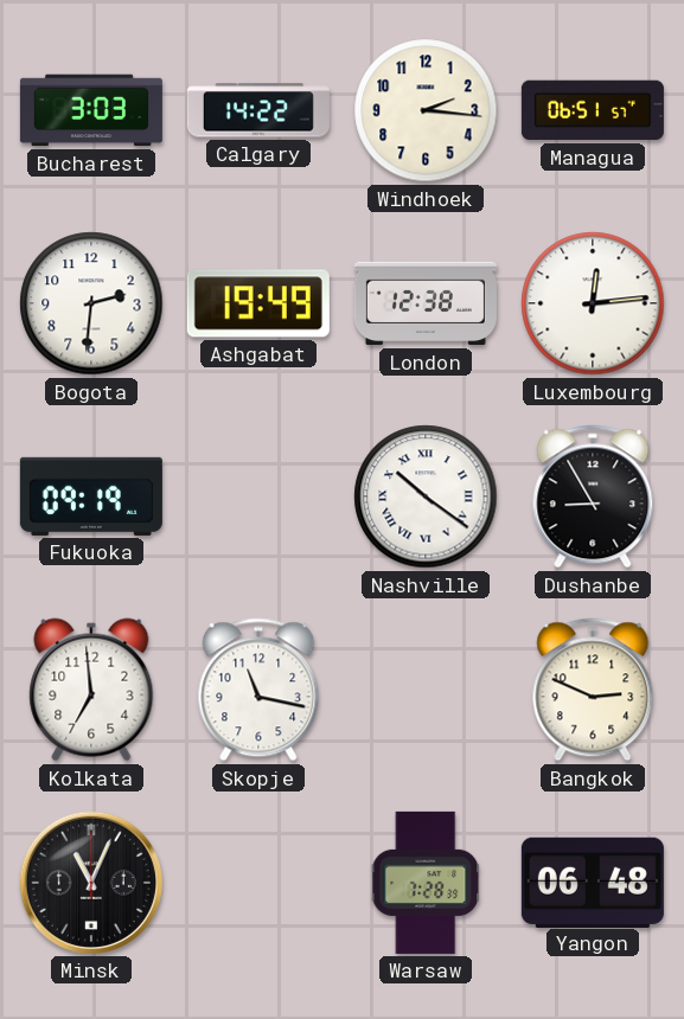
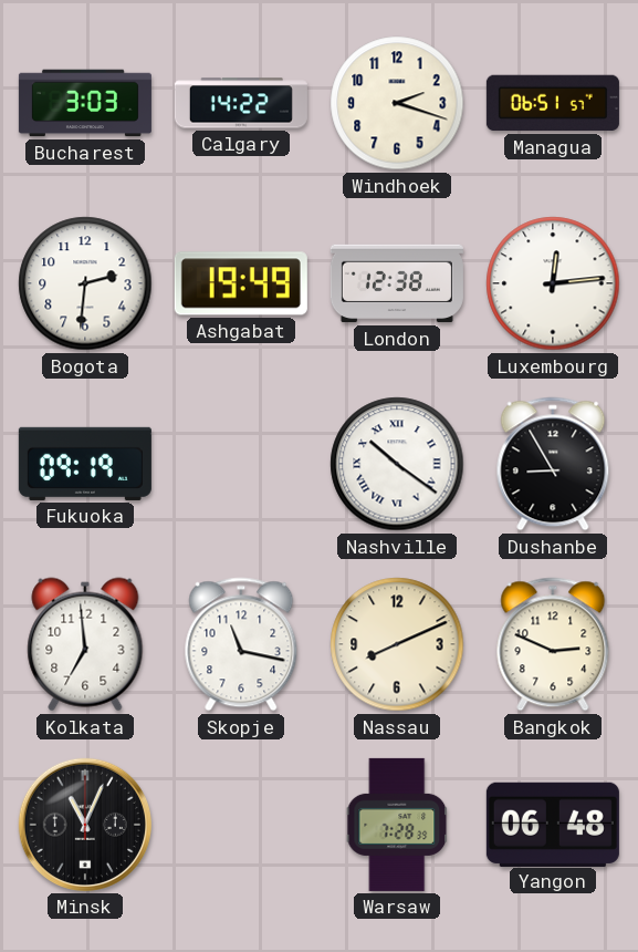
Windhoek: 2:16 -> 2:18
Nassau: none -> 8:11
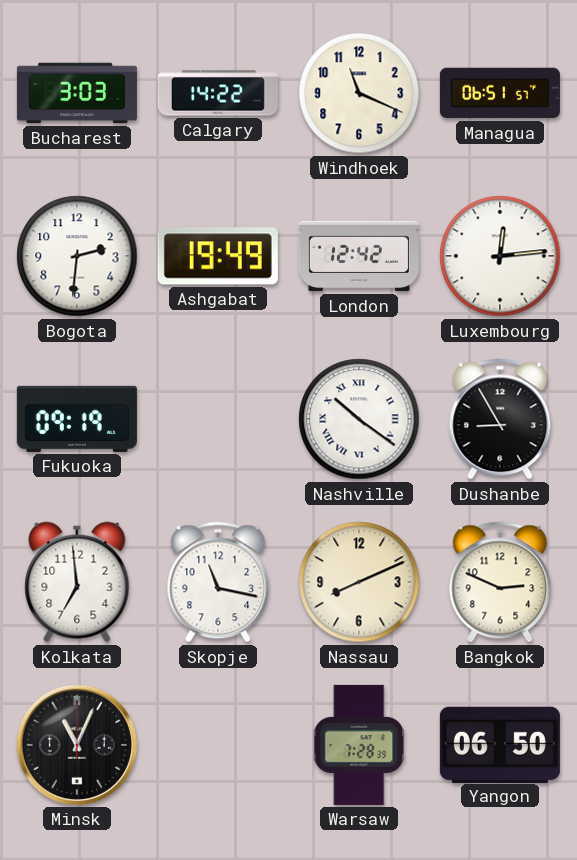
Windhoek: 2:18 -> 11:19
London: 12:38 -> 12:42
Yangon: 06:48 -> 06:50
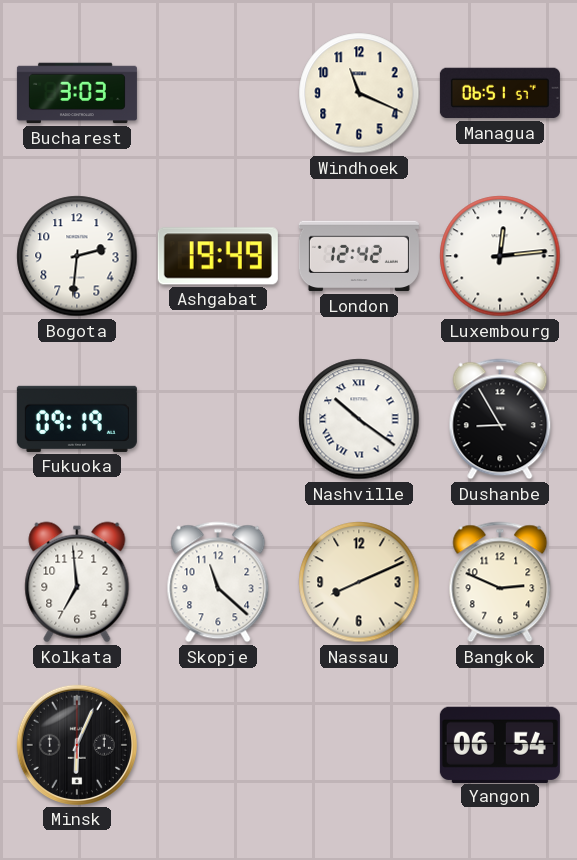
Calgary: 14:22 -> none
Skopje: 11:17 -> 11:22
Minsk: 11:04 -> 6:04
Warsaw: 7:28 -> none
Yangon: 06:50 -> 06:54
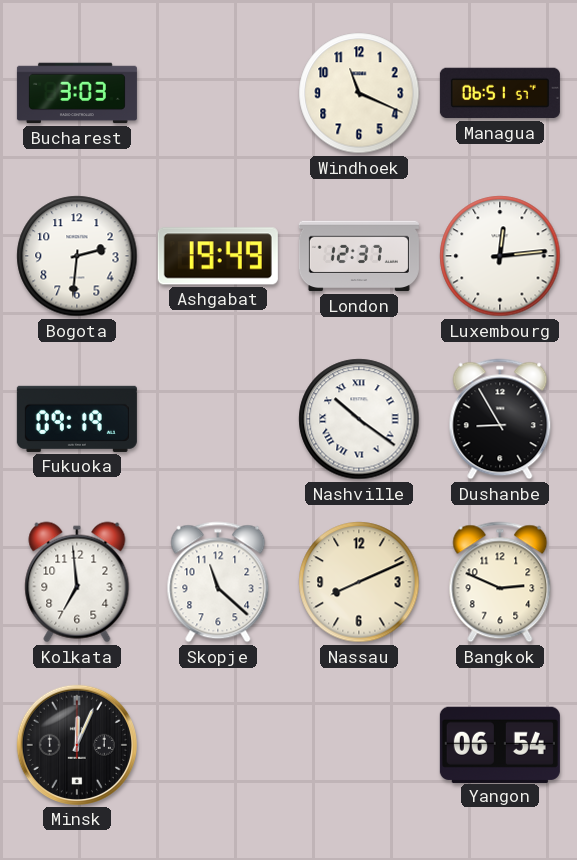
London: 12:42 -> 12:37
Minsk: 6:04 -> 12:04
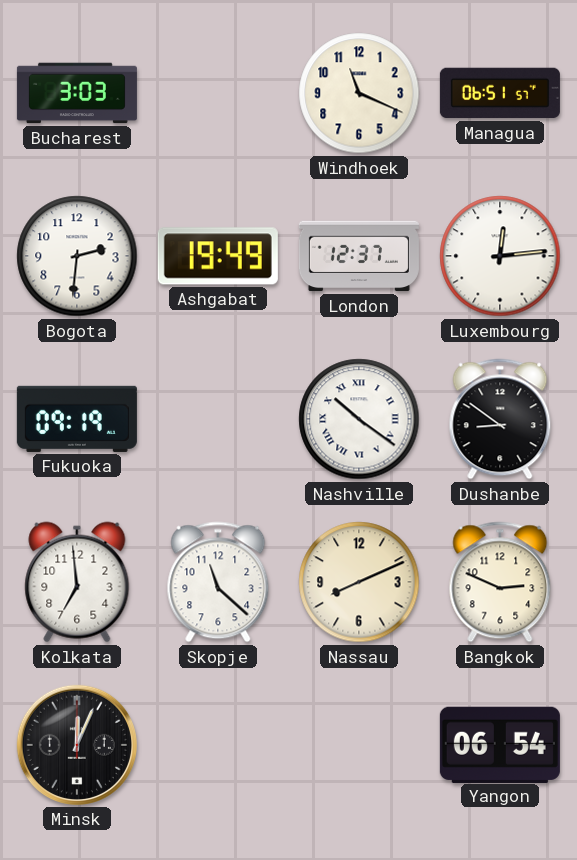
Dushanbe: 8:55 -> 8:51
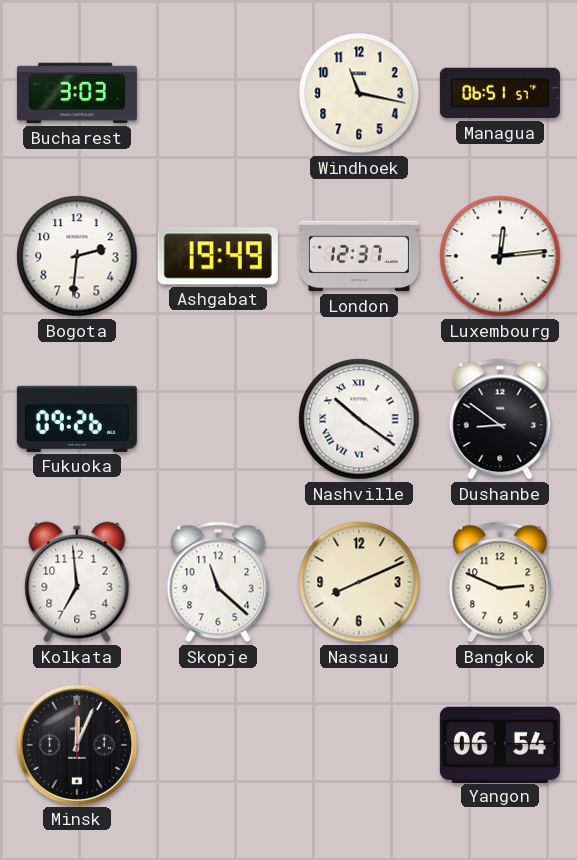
Windhoek: 11:19 -> 11:17
Fukuoka: 09:19 -> 09:26
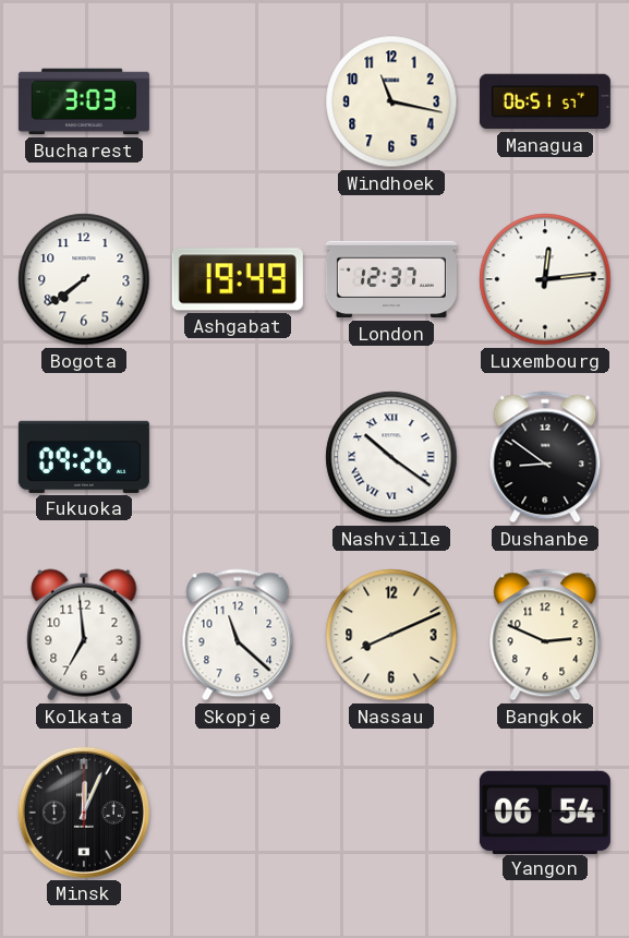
Bogota: 2:31 -> 7:39
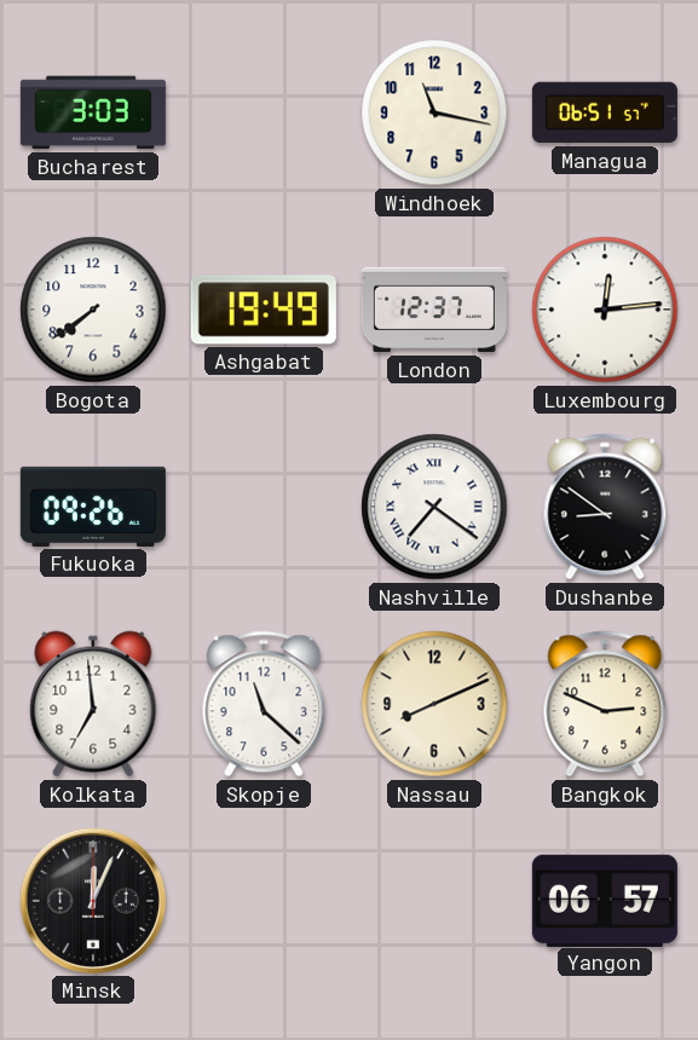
Nashville: 10:21 -> 7:21
Yangon: 06:54 -> 06:57
